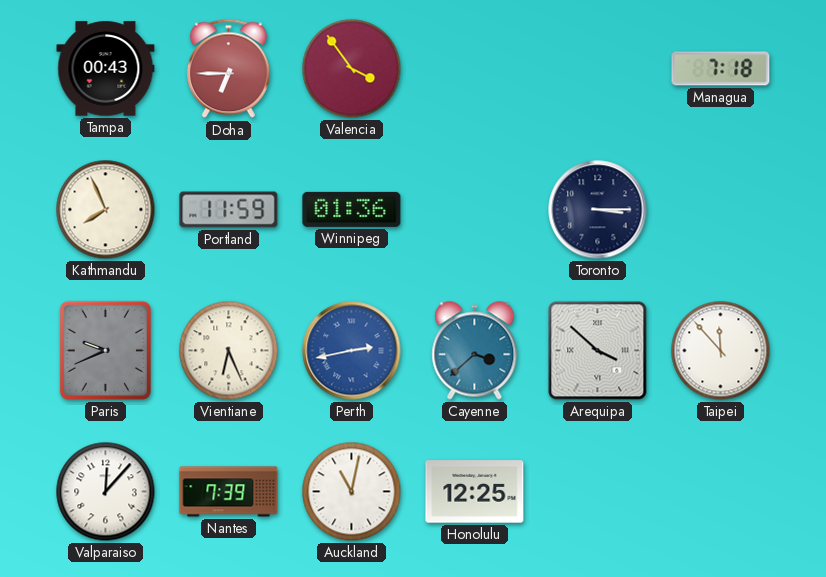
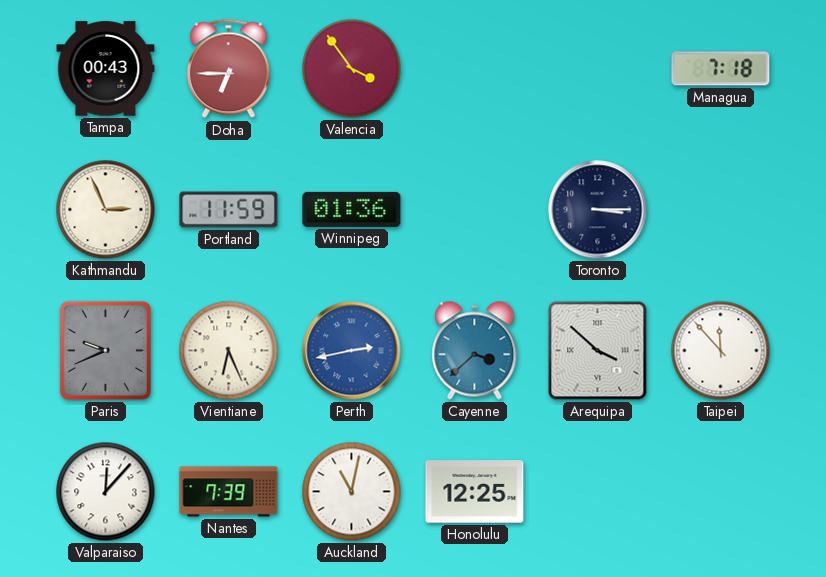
Kathmandu: 7:56 -> 2:56
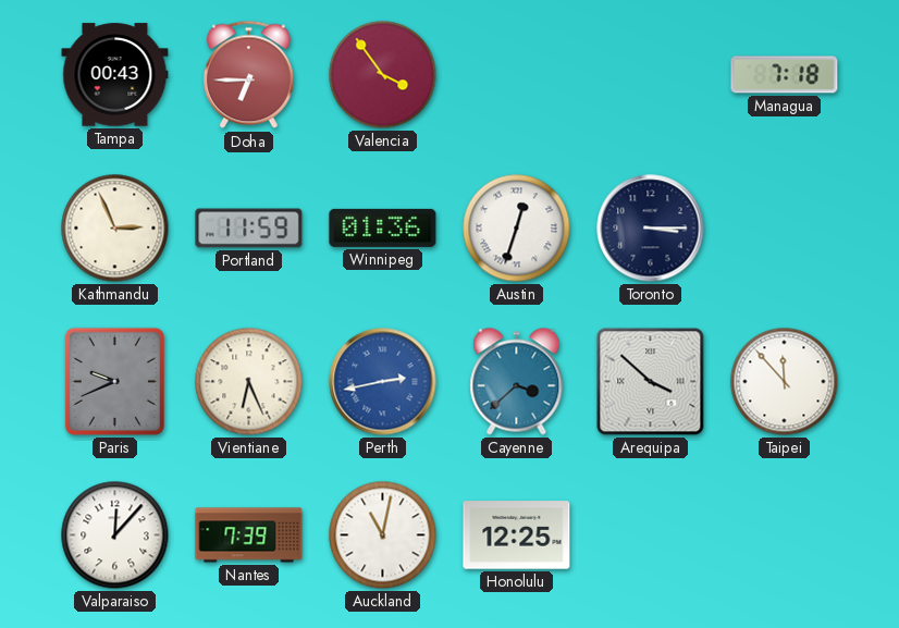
Austin: none -> 12:33
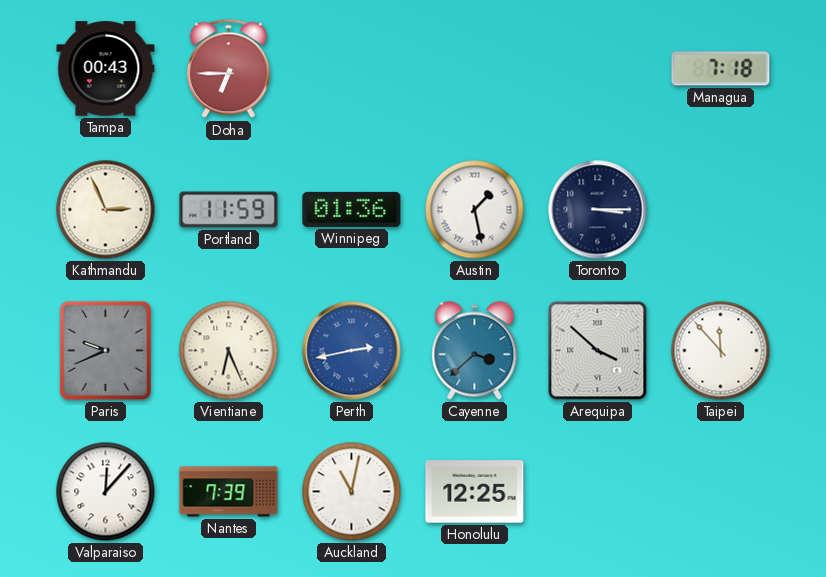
Valencia: 3:54 -> none
Austin: 12:33 -> 1:28
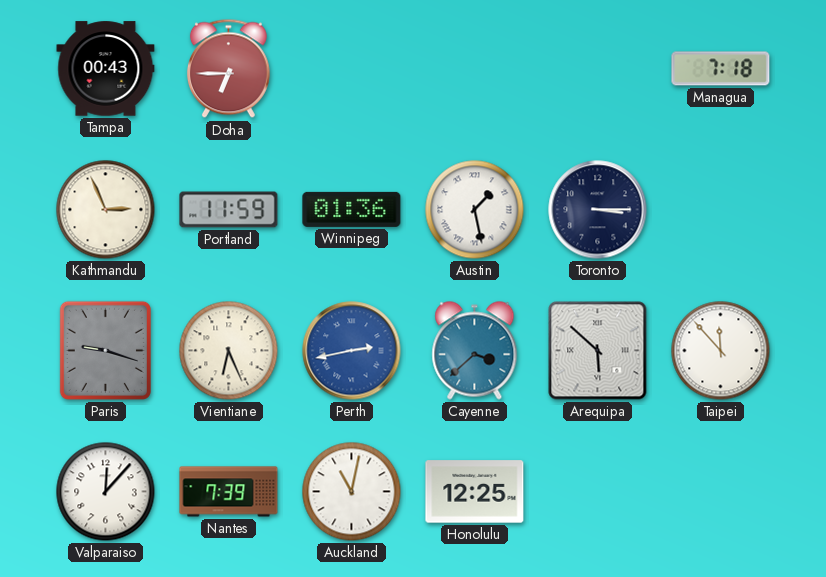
Paris: 9:41 -> 9:18
Arequipa: 3:52 -> 5:52
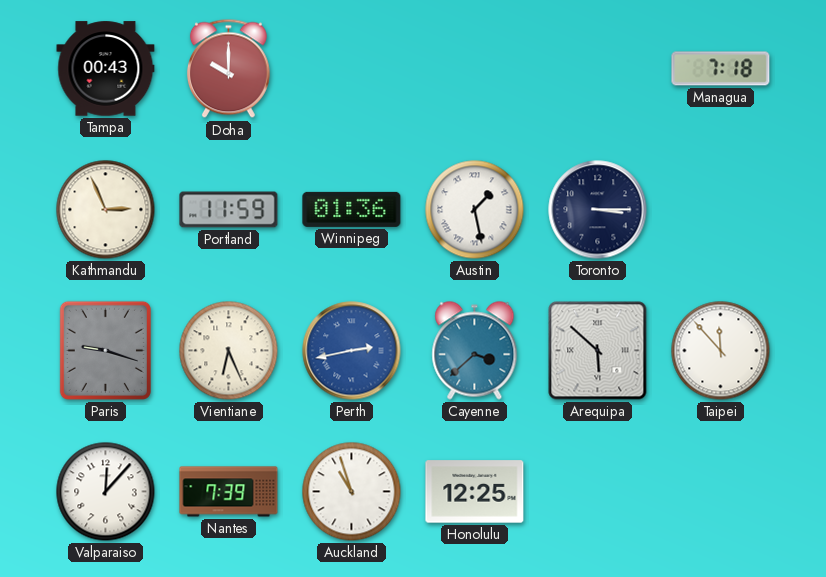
Doha: 6:45 -> 10:00
Auckland: 11:02 -> 10:57
